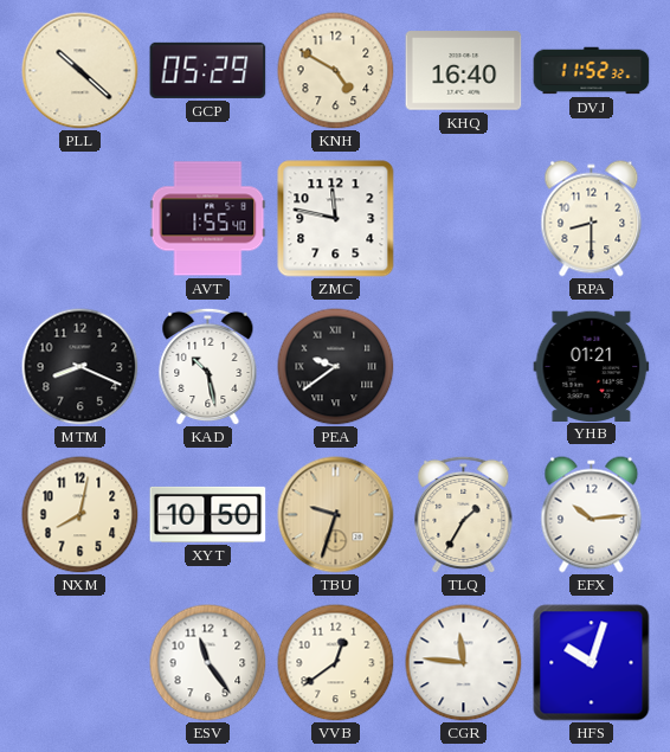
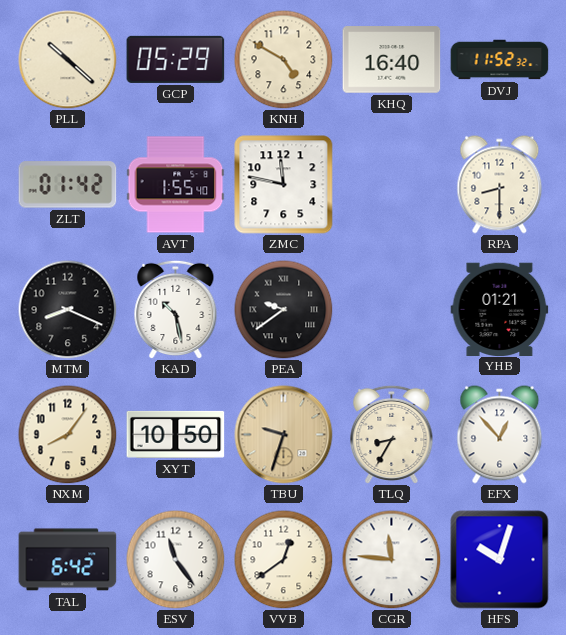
ZLT: none -> 01:42
NXM: 8:02 -> 8:06
TLQ: 1:35 -> 8:35
EFX: 10:14 -> 12:53
TAL: none -> 6:42
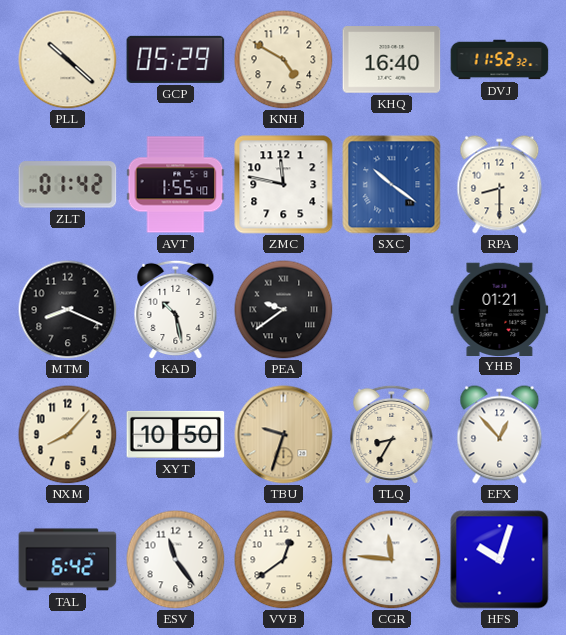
SXC: none -> 10:21
NXM: 8:06 -> 8:07
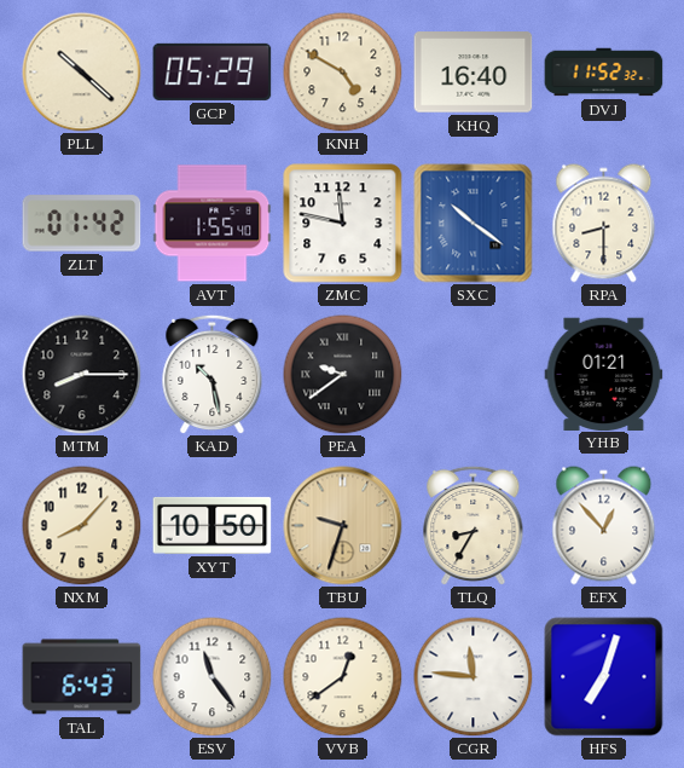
MTM: 8:19 -> 8:15
TAL: 6:42 -> 6:43
HFS: 10:03 -> 7:03
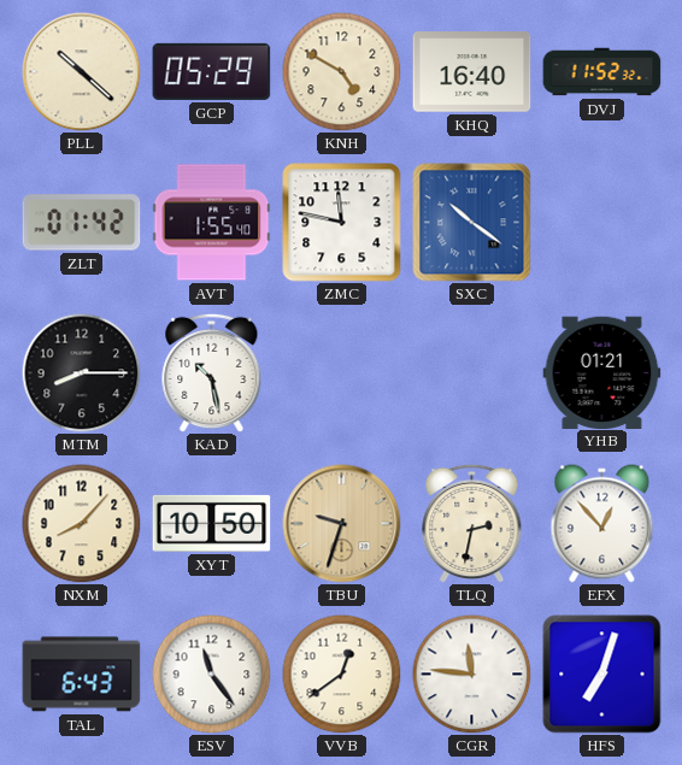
RPA: 8:30 -> none
PEA: 9:39 -> none
TLQ: 8:35 -> 2:32
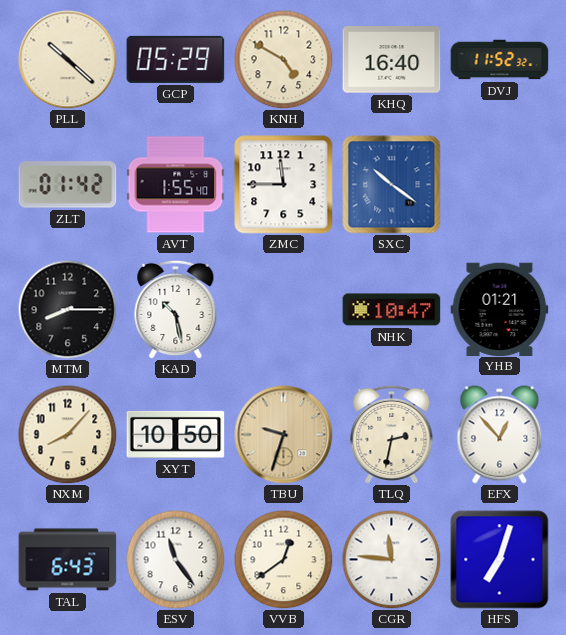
ZMC: 11:47 -> 11:45
NHK: none -> 10:47
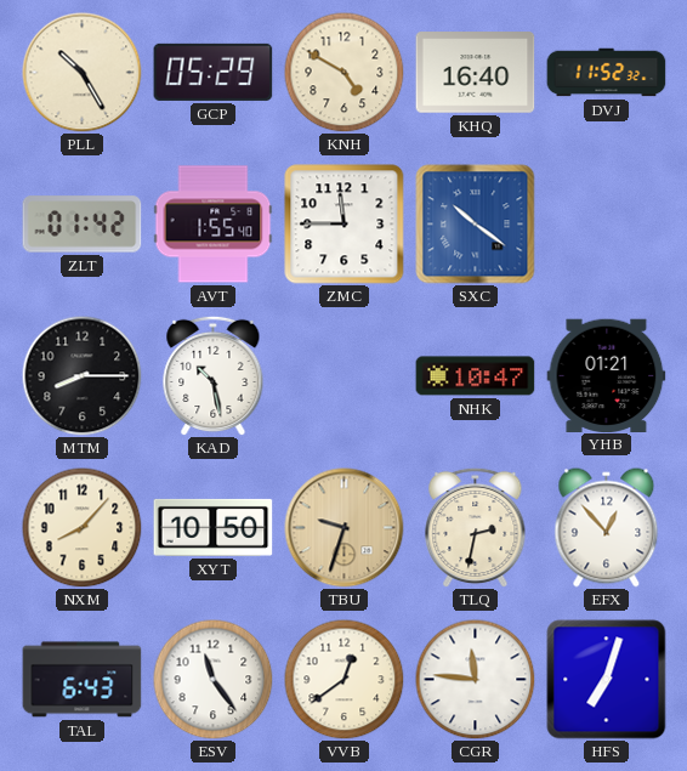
PLL: 10:22 -> 10:25
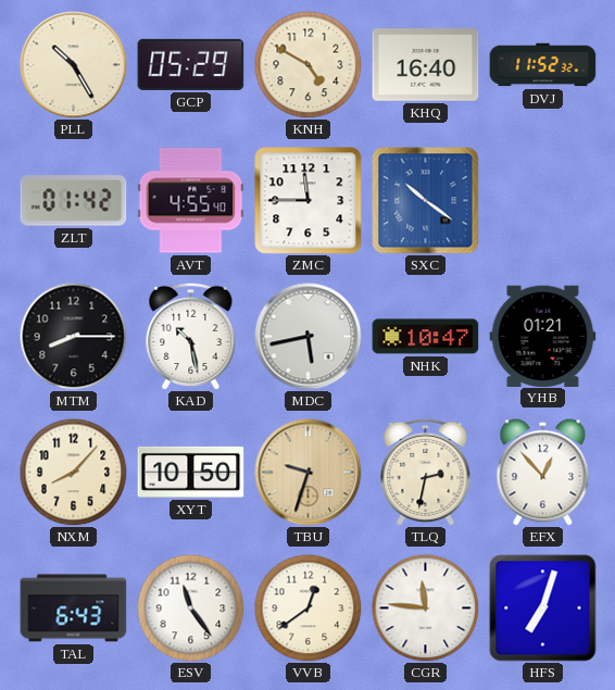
AVT: 1:55 -> 4:55
MDC: none -> 5:43
